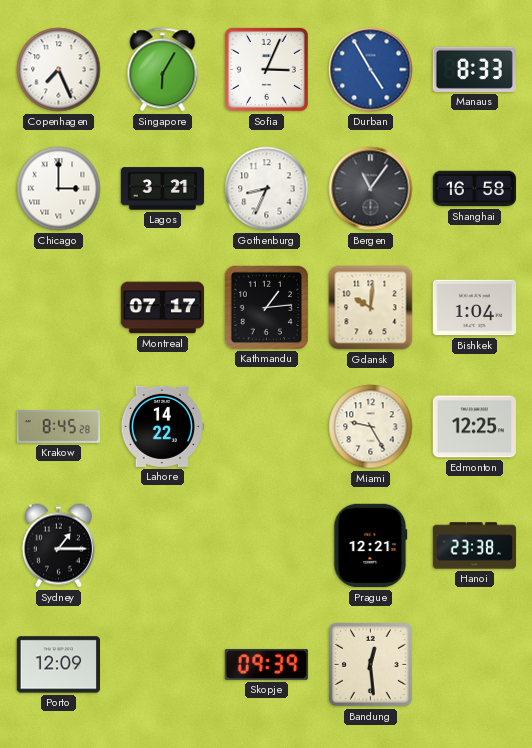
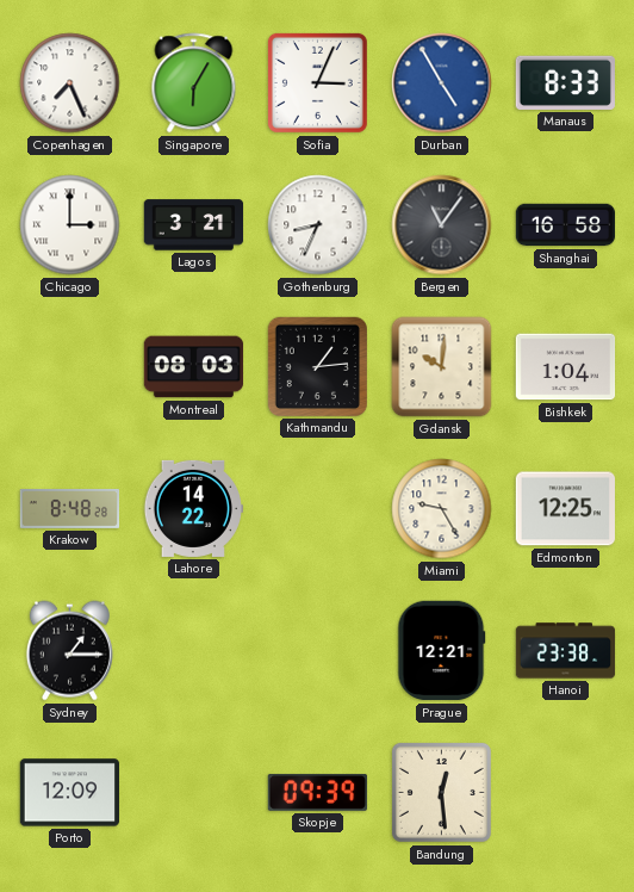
Montreal: 07:17 -> 08:03
Krakow: 8:45 -> 8:48
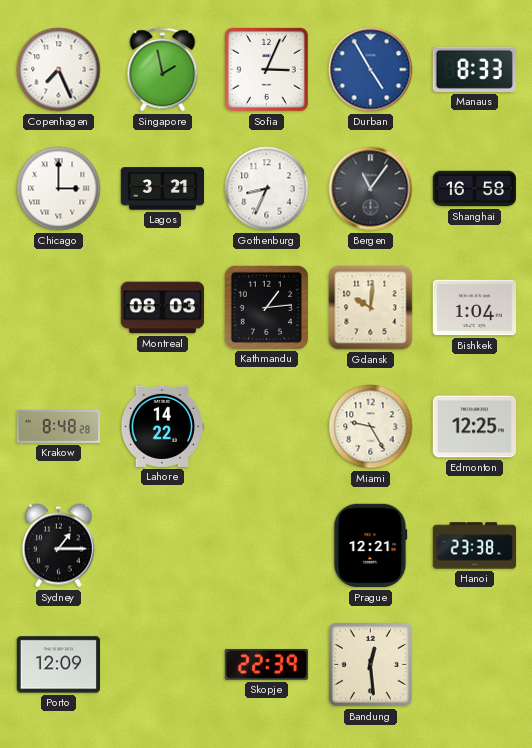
Singapore: 6:05 -> 1:58
Skopje: 09:39 -> 22:39
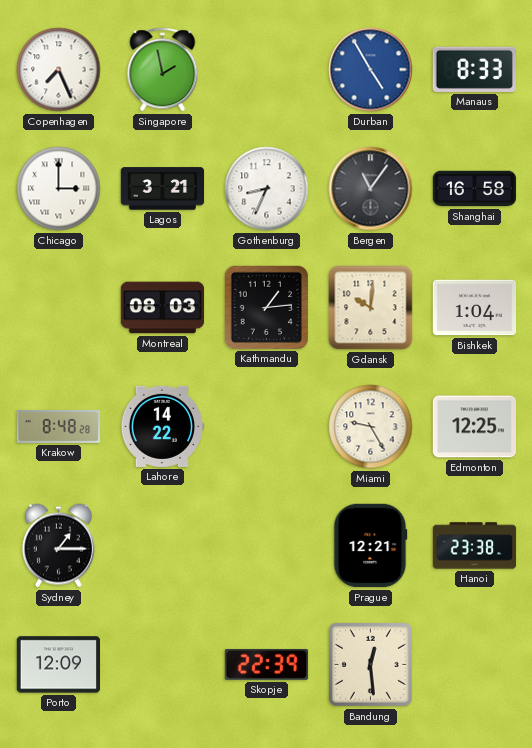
Sofia: 3:04 -> none
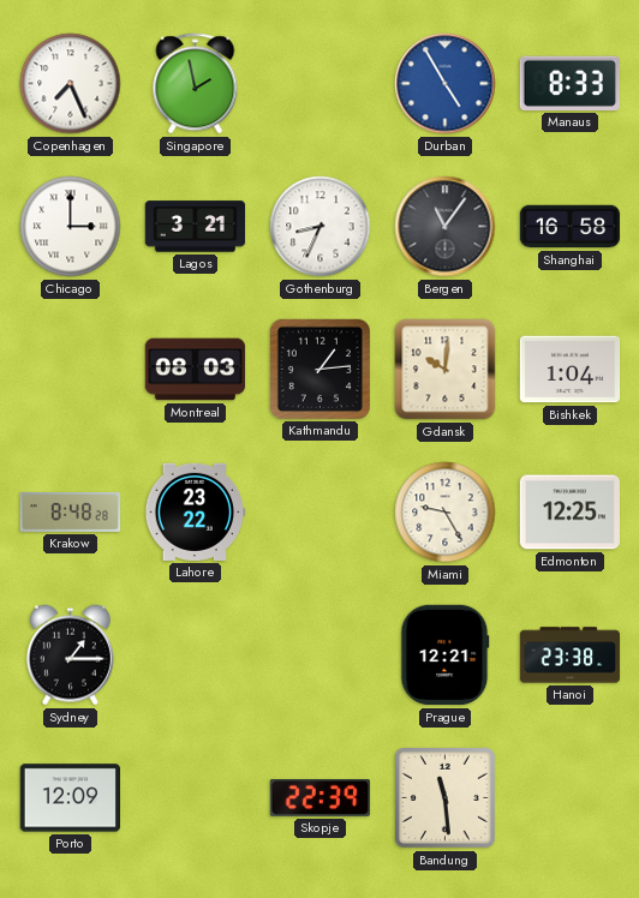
Lahore: 14:22 -> 23:22
Bandung: 12:29 -> 11:29
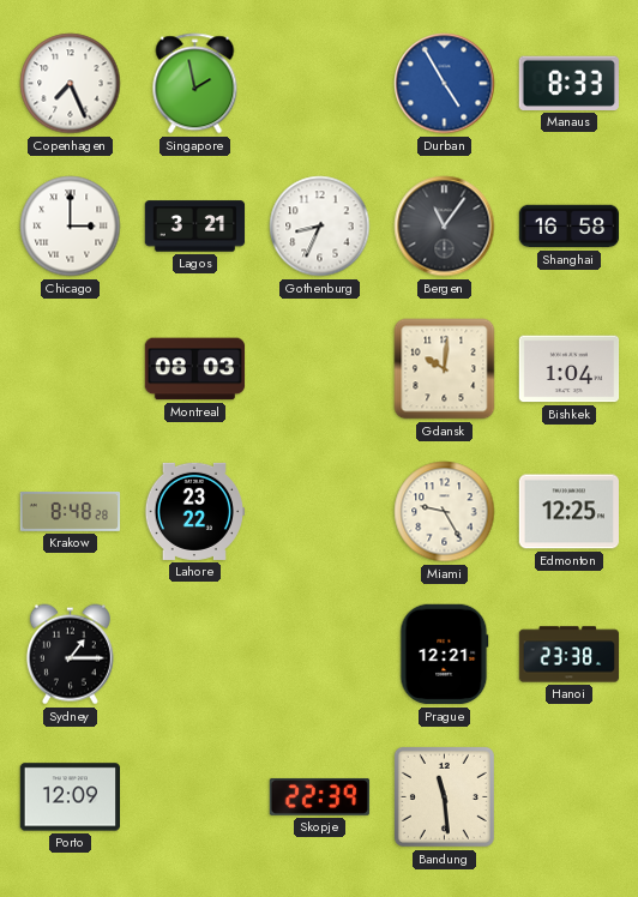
Kathmandu: 1:14 -> none
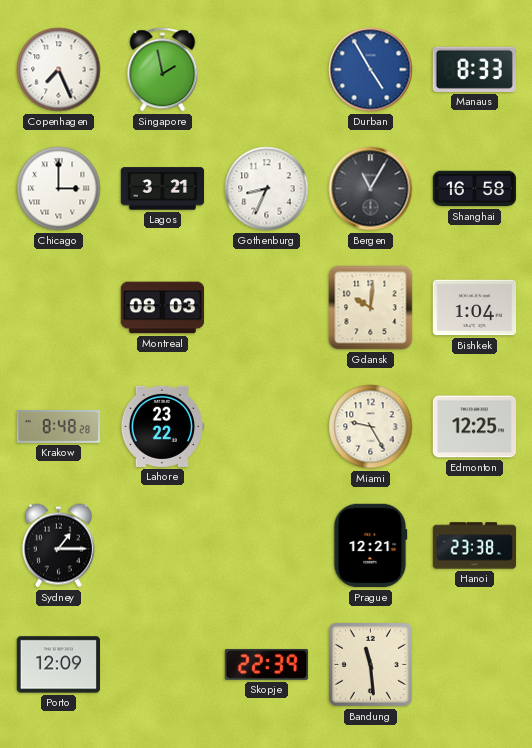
Bergen: 11:06 -> 11:05
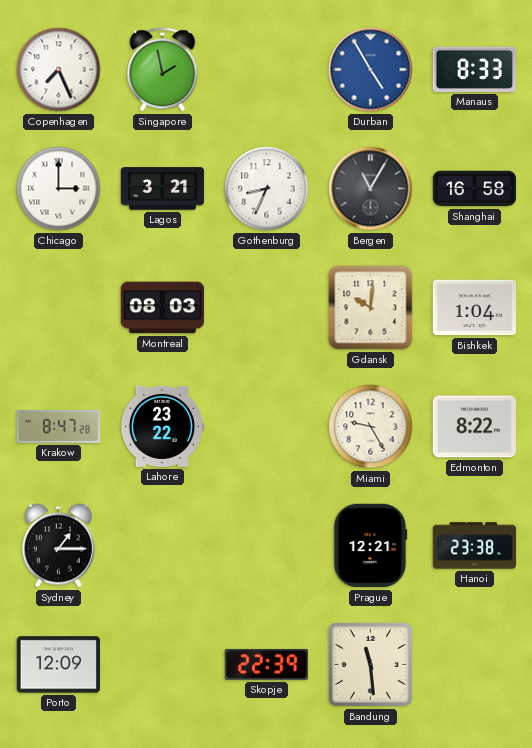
Krakow: 8:48 -> 8:47
Edmonton: 12:25 -> 8:22
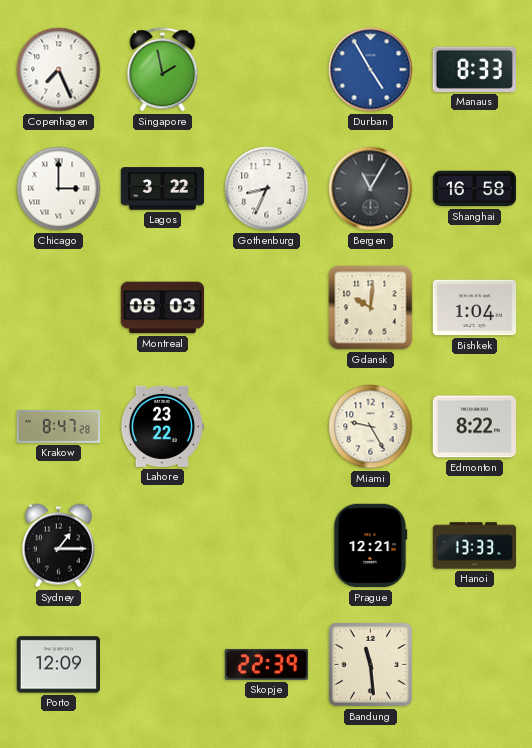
Lagos: 3:21 -> 3:22
Hanoi: 23:38 -> 13:33
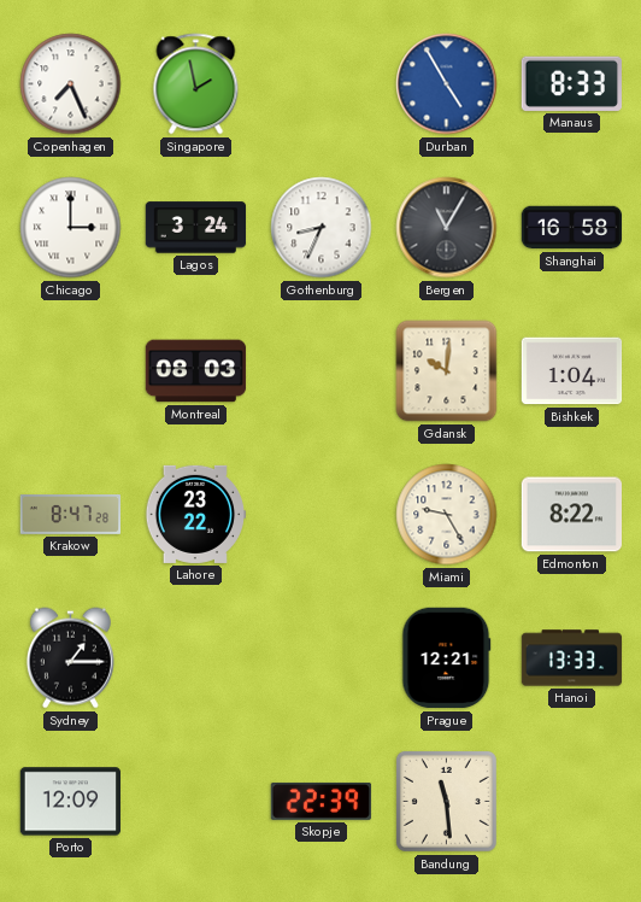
Lagos: 3:22 -> 3:24
